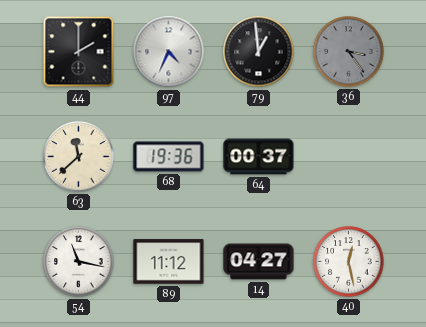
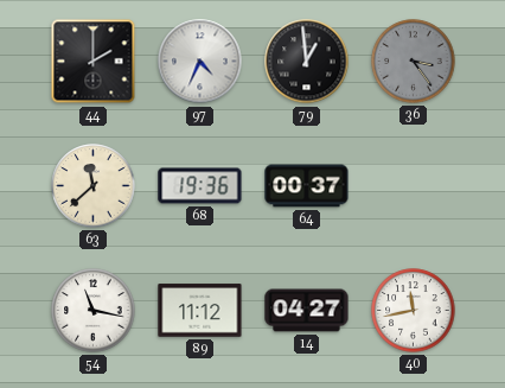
40: 12:28 -> 11:43
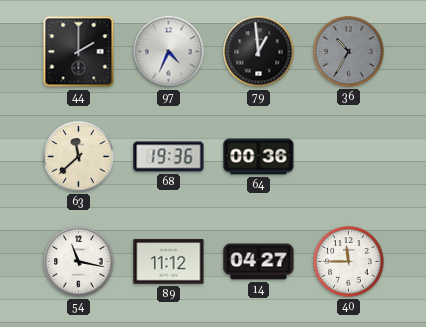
36: 3:24 -> 10:35
64: 00:37 -> 00:36
40: 11:43 -> 11:45
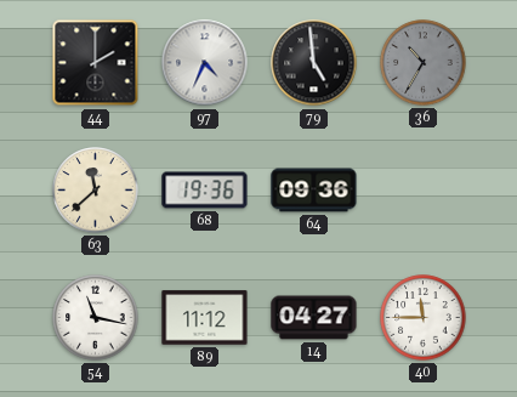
79: 12:59 -> 4:59
64: 00:36 -> 09:36
